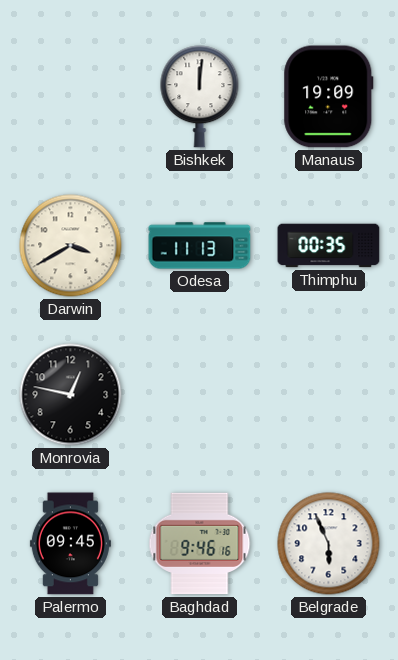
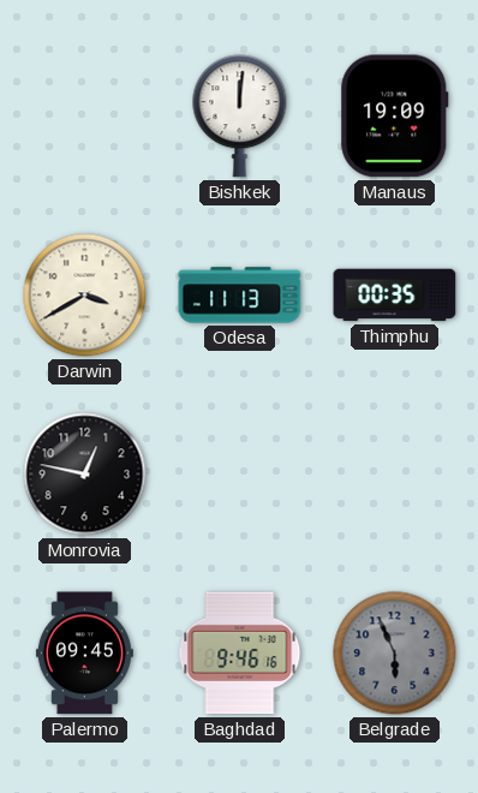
Belgrade dial: white -> grey
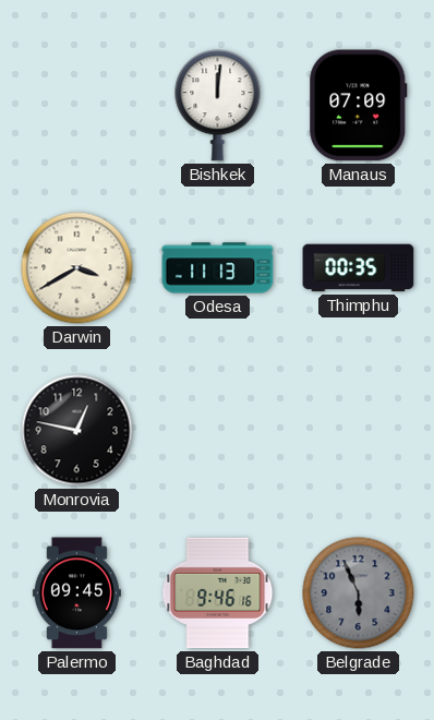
Manaus: 19:09 -> 07:09
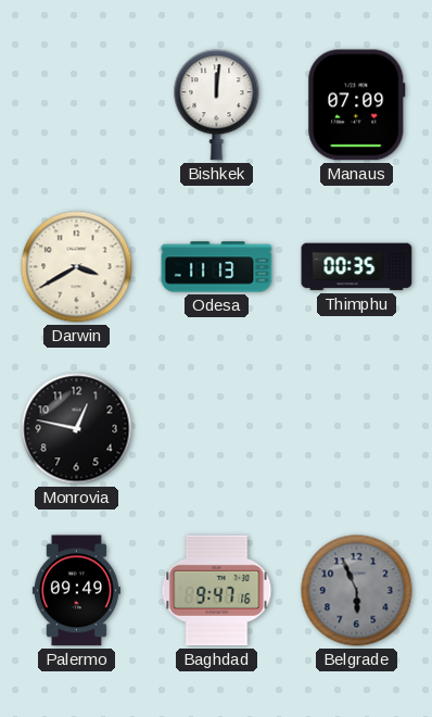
Palermo: 09:45 -> 09:49
Baghdad: 9:46 -> 9:47
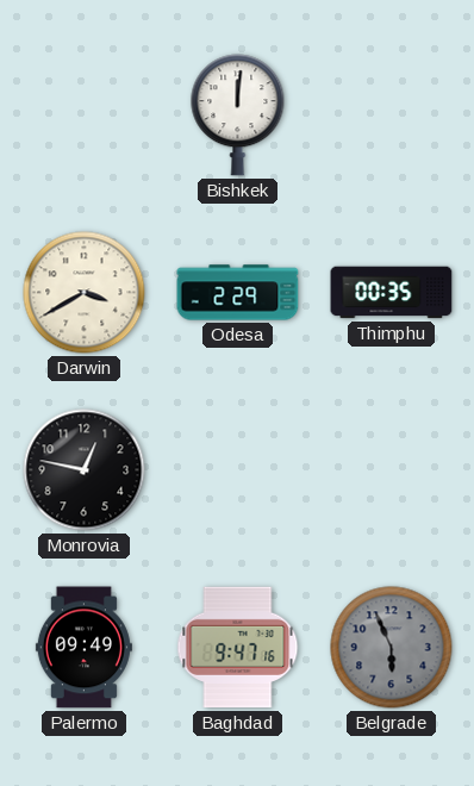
Manaus: 07:09 -> none
Odesa: 11:13 -> 2:29
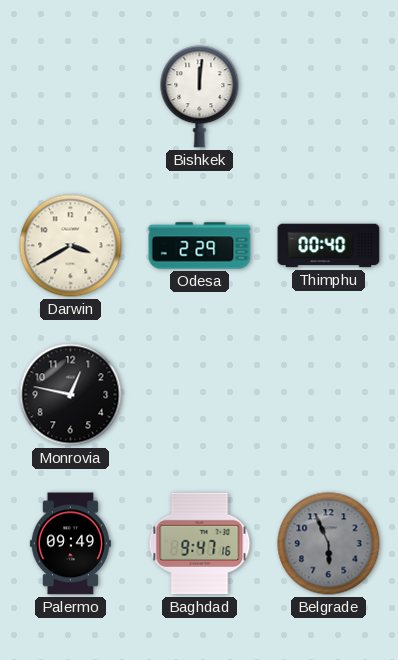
Thimphu: 00:35 -> 00:40
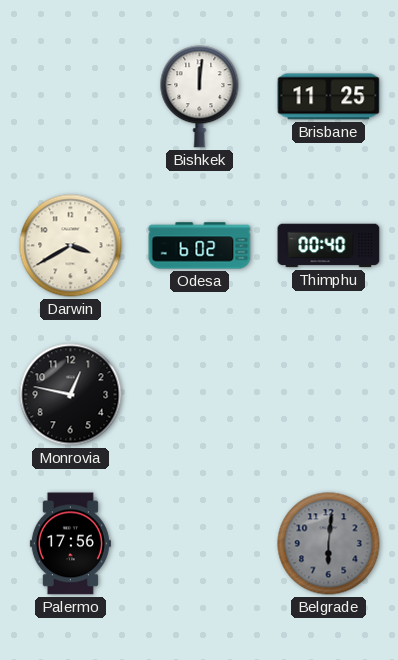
Brisbane: none -> 11:25
Odesa: 2:29 -> 6:02
Palermo: 09:49 -> 17:56
Baghdad: 9:47 -> none
Belgrade: 5:56 -> 6:01
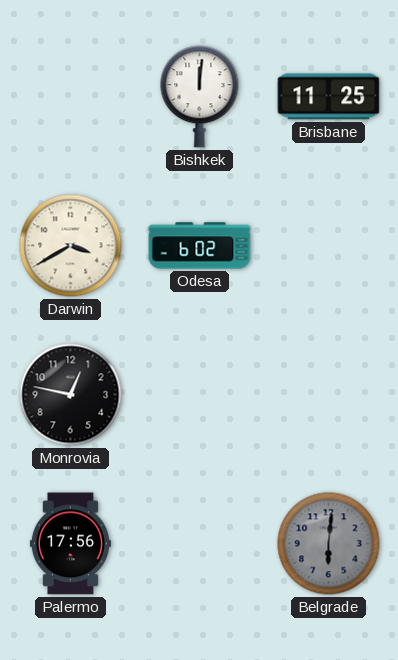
Thimphu: 00:40 -> none
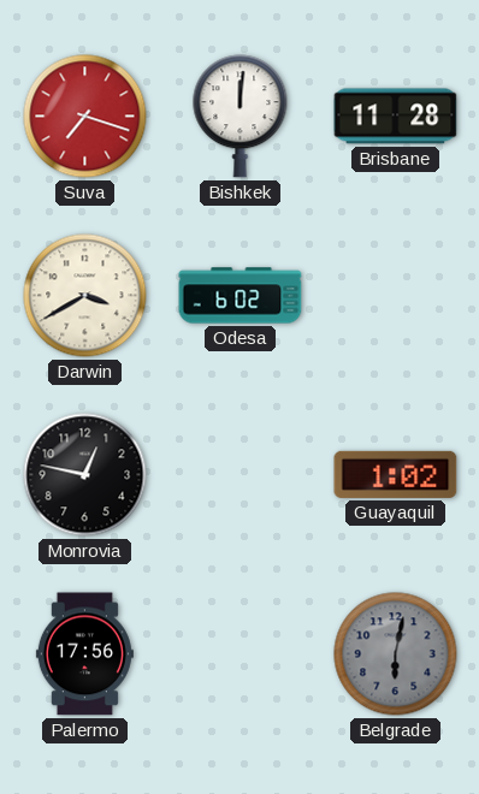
Suva: none -> 7:18
Brisbane: 11:25 -> 11:28
Guayaquil: none -> 1:02
Belgrade: 6:01 -> 6:02
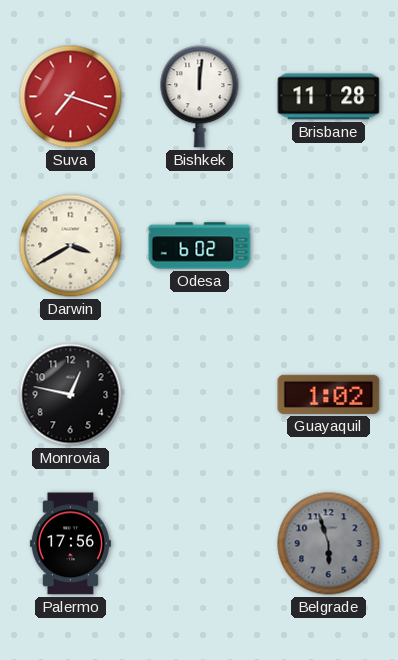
Belgrade: 6:02 -> 5:57
